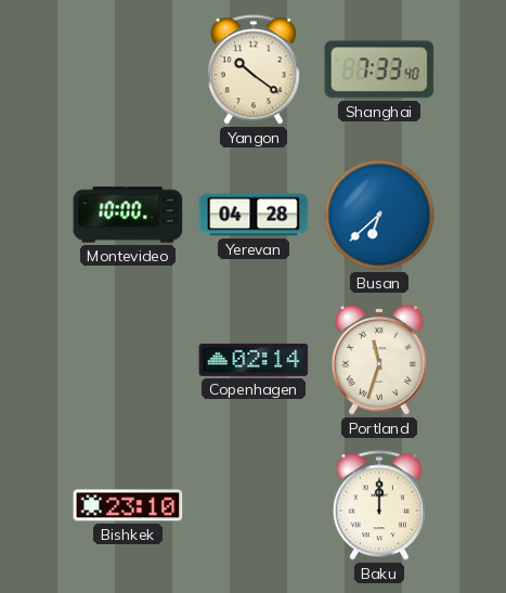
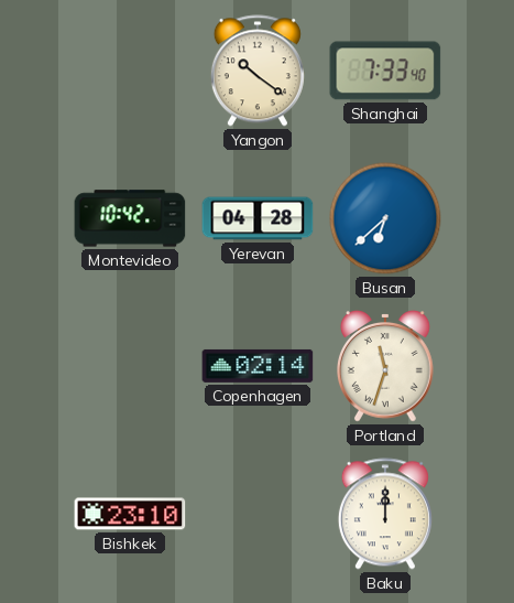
Montevideo: 10:00 -> 10:42
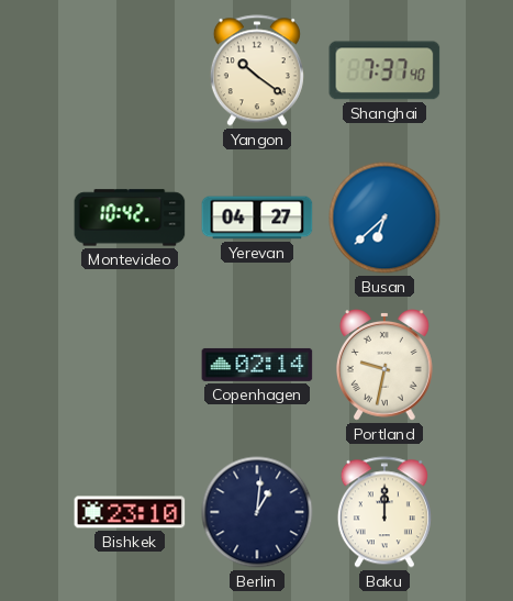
Shanghai: 7:33 -> 7:37
Yerevan: 04:28 -> 04:27
Portland: 11:33 -> 9:32
Berlin: none -> 1:01
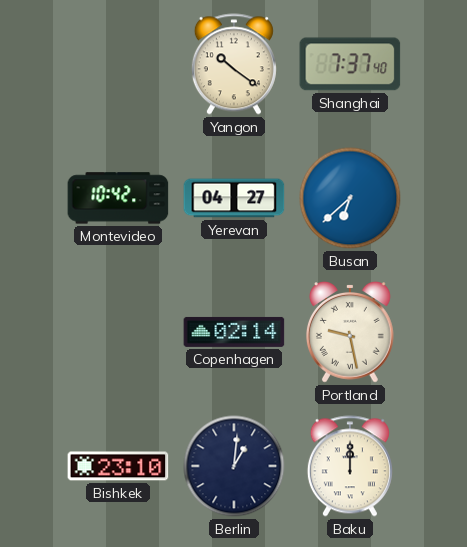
Portland: 9:32 -> 9:28
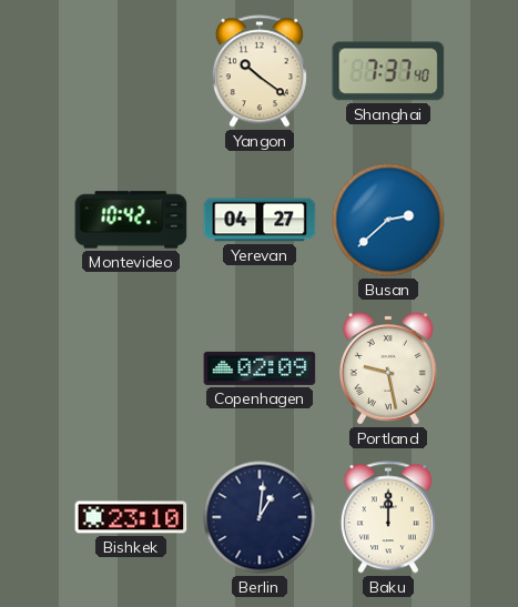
Busan: 6:38 -> 2:38
Copenhagen: 02:14 -> 02:09
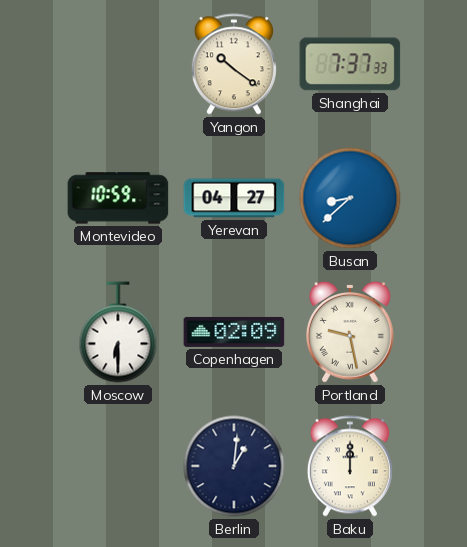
Shanghai: 7:37:40 -> 7:37:33
Montevideo: 10:42 -> 10:59
Busan: 2:38 -> 8:38
Moscow: none -> 6:30
Bishkek: 23:10 -> none
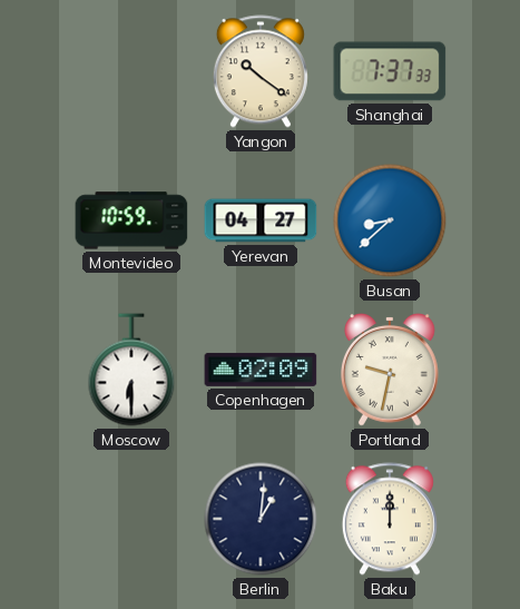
Portland: 9:28 -> 9:32
